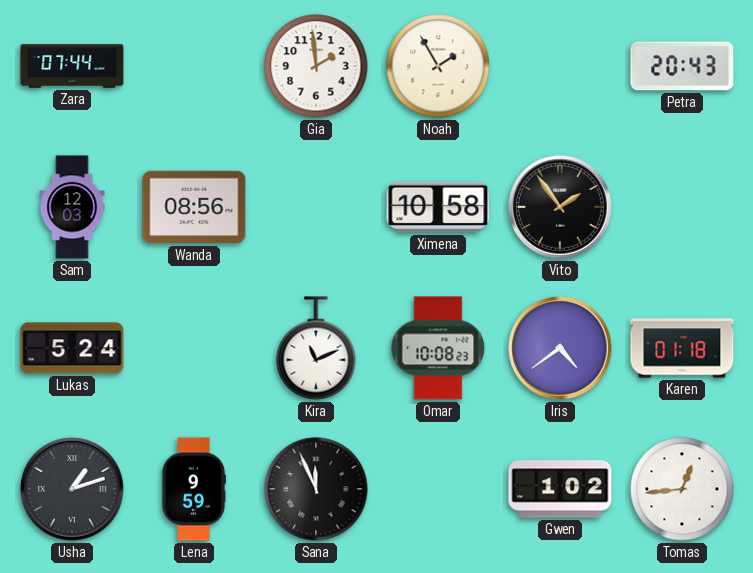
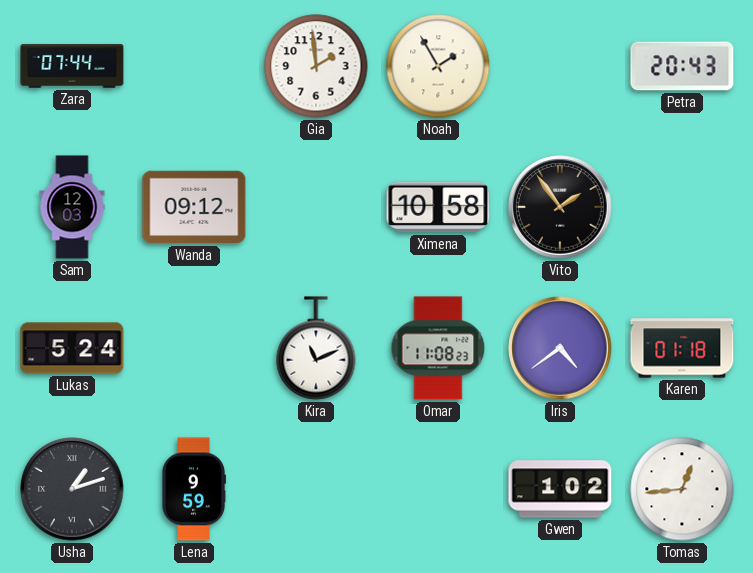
Wanda: 08:56 -> 09:12
Omar: 10:08 -> 11:08
Sana: 11:56 -> none
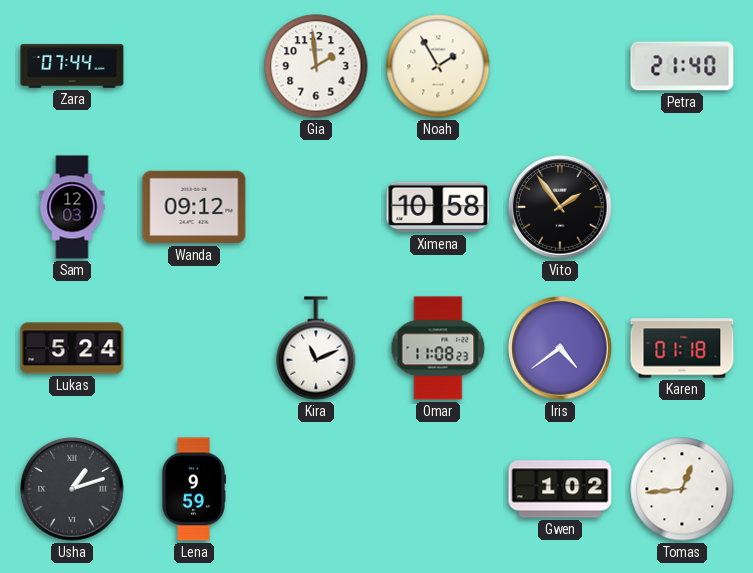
Petra: 20:43 -> 21:40
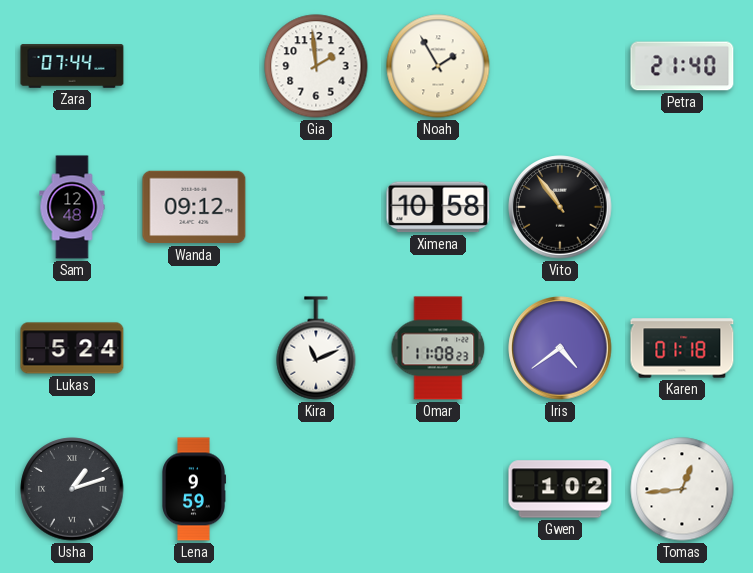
Sam: 12:03 -> 12:48
Vito: 1:54 -> 10:54
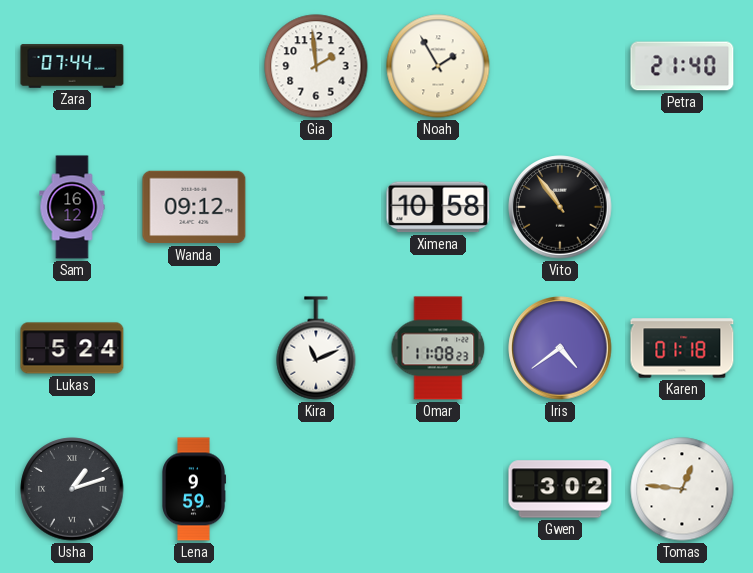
Sam: 12:48 -> 16:12
Gwen: 1:02 -> 3:02
Tomas: 12:44 -> 12:46
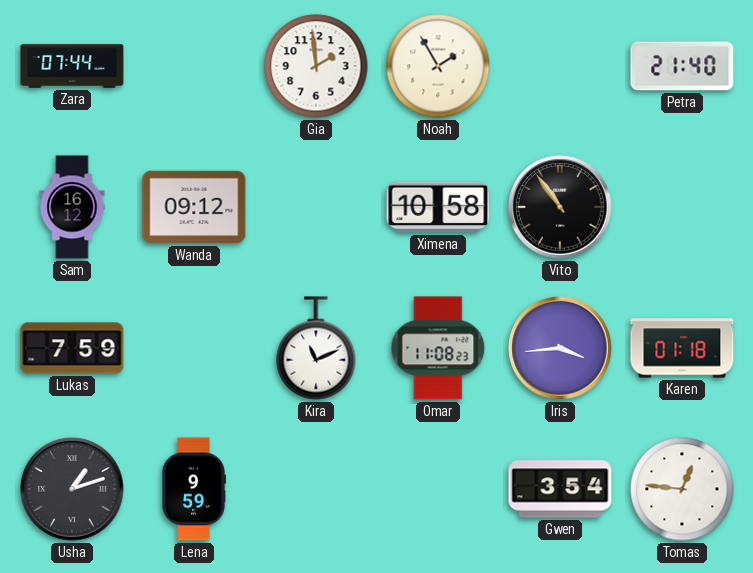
Lukas: 5:24 -> 7:59
Iris: 4:39 -> 3:44
Gwen: 3:02 -> 3:54
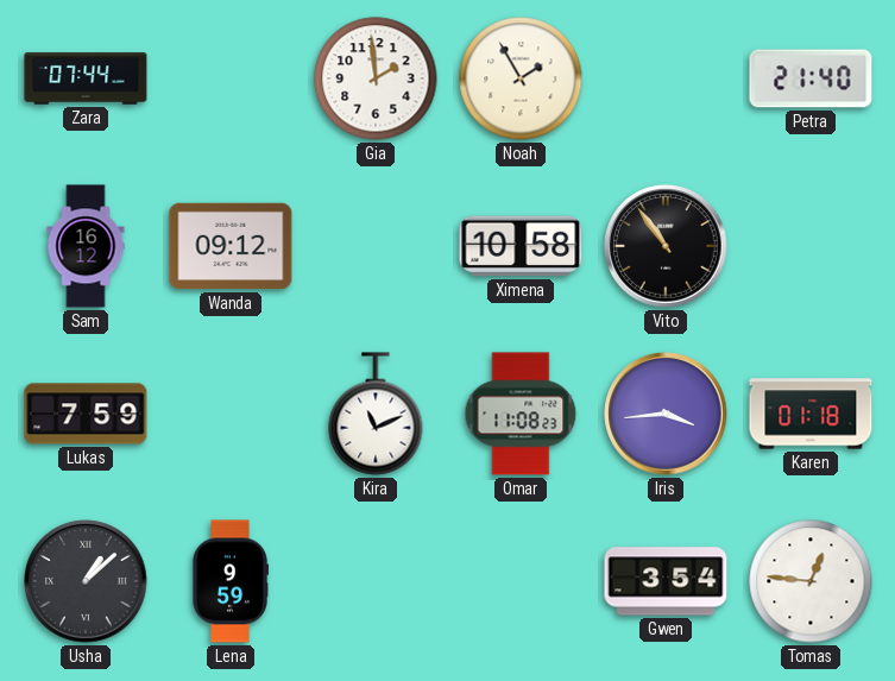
Usha: 1:12 -> 1:08
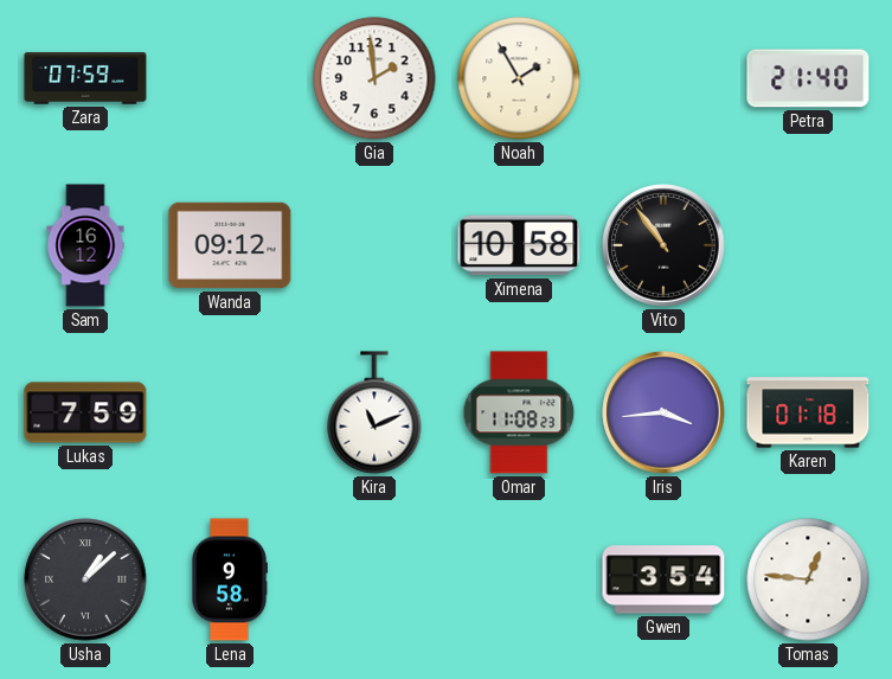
Zara: 07:44 -> 07:59
Lena: 9:59 -> 9:58
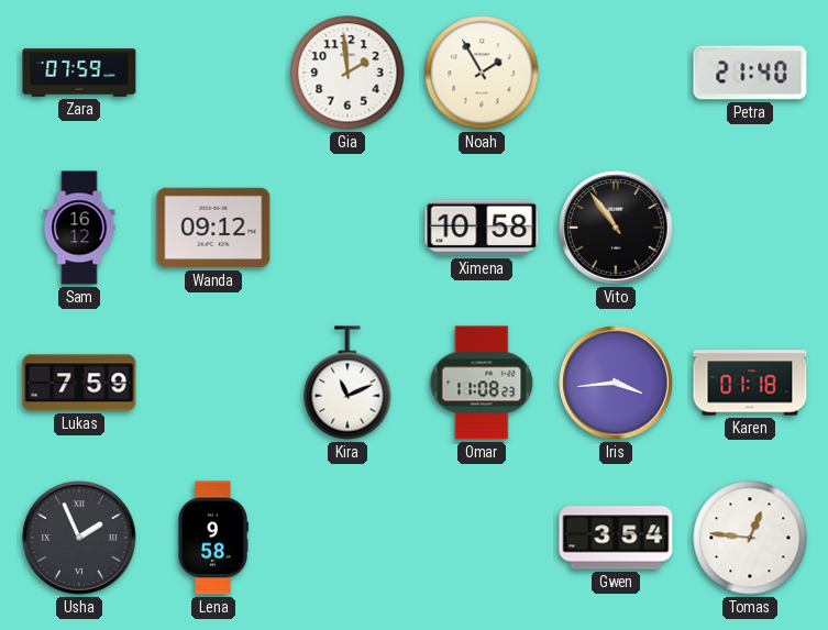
Usha: 1:08 -> 1:56
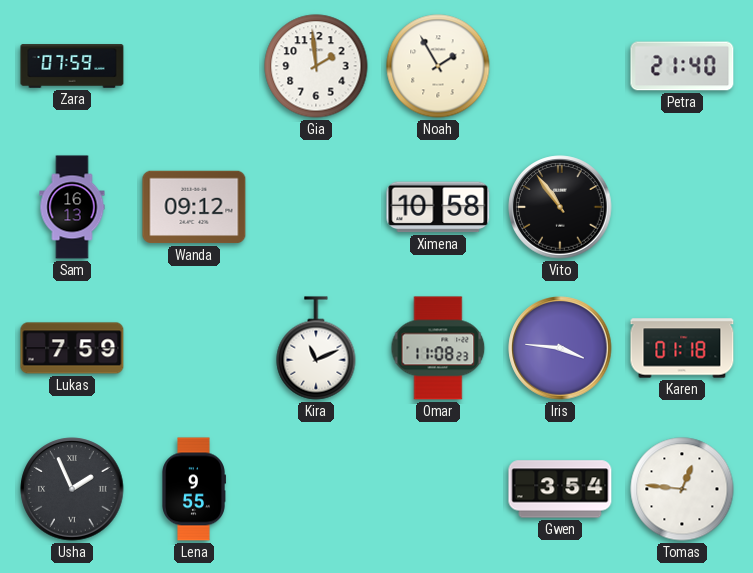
Sam: 16:12 -> 16:13
Iris: 3:44 -> 3:46
Lena: 9:58 -> 9:55
